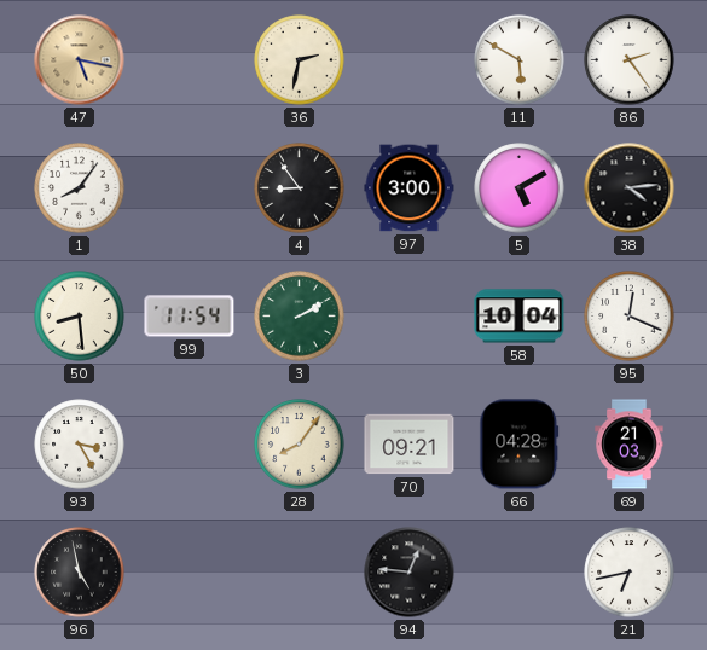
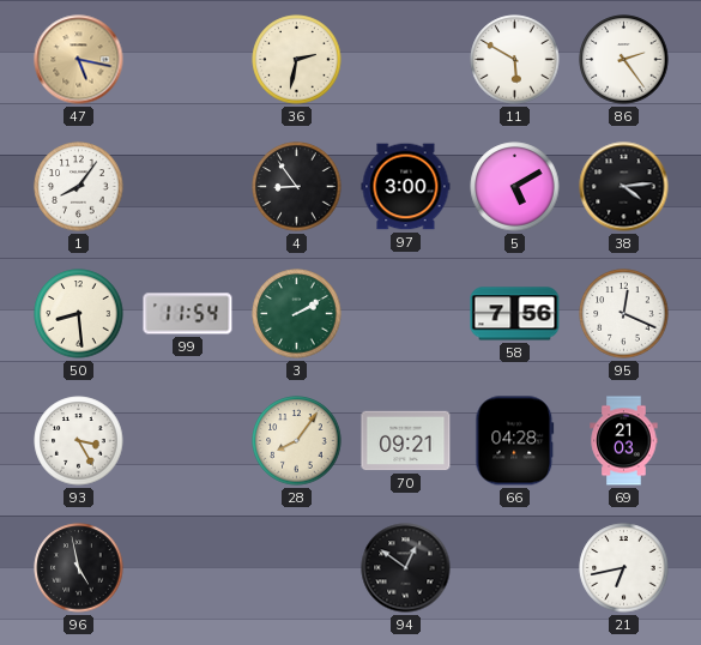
58: 10:04 -> 7:56
94: 12:46 -> 12:51
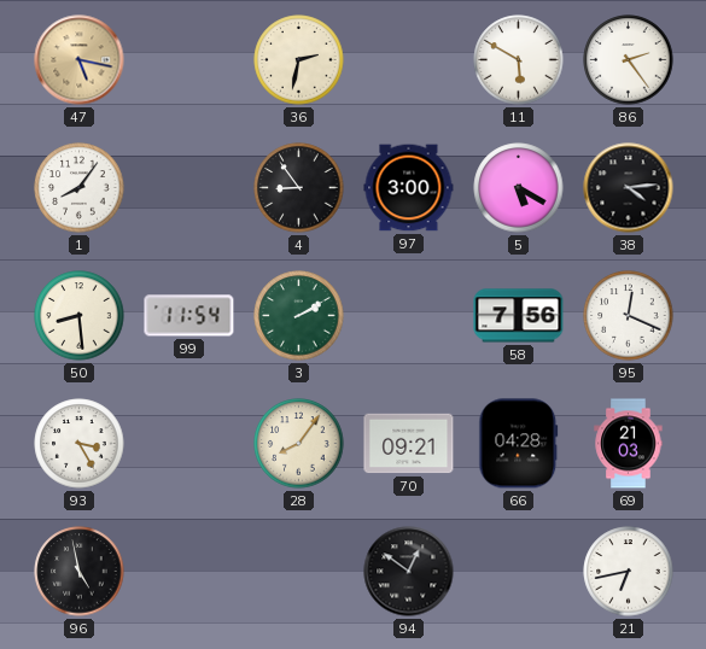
5: 5:10 -> 5:20
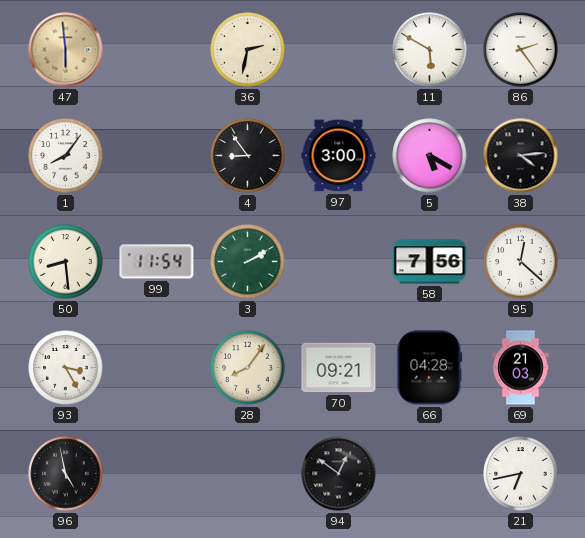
47: 5:17 -> 5:59
95: 12:19 -> 12:22
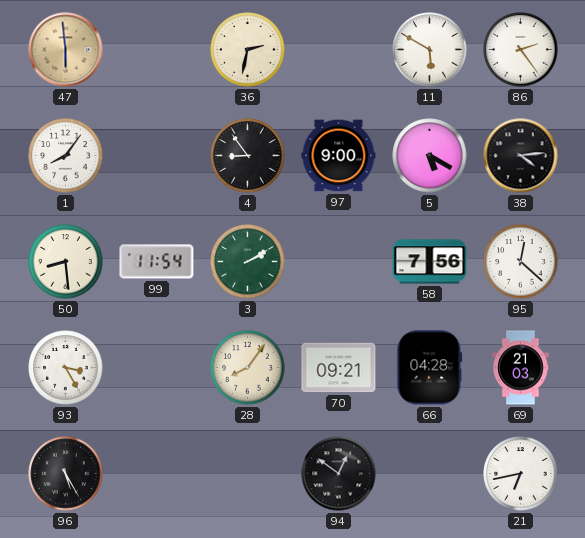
97: 3:00 -> 9:00
96: 4:58 -> 5:25
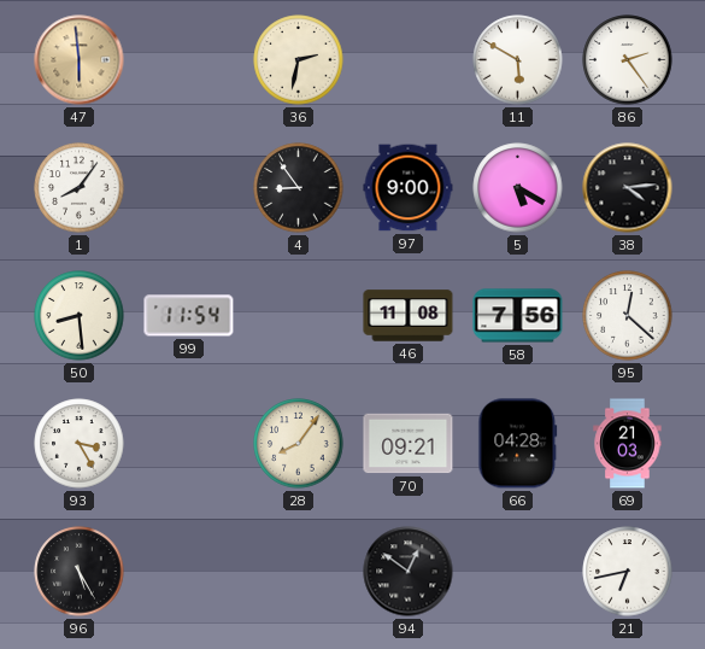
3: 2:10 -> none
46: none -> 11:08
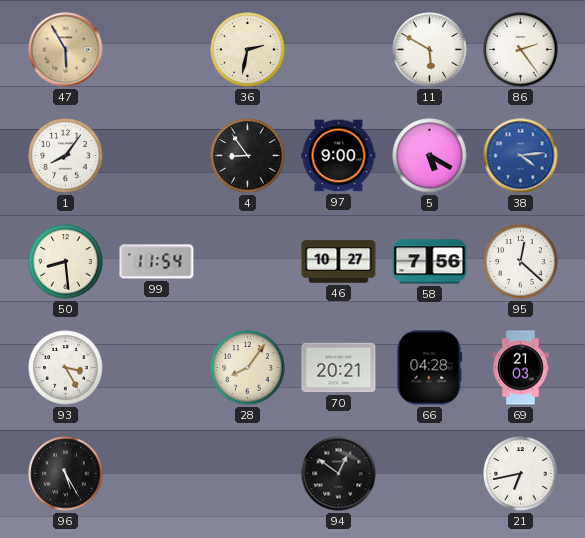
47: 5:59 -> 5:55
38 dial: black -> blue
46: 11:08 -> 10:27
70: 09:21 -> 20:21
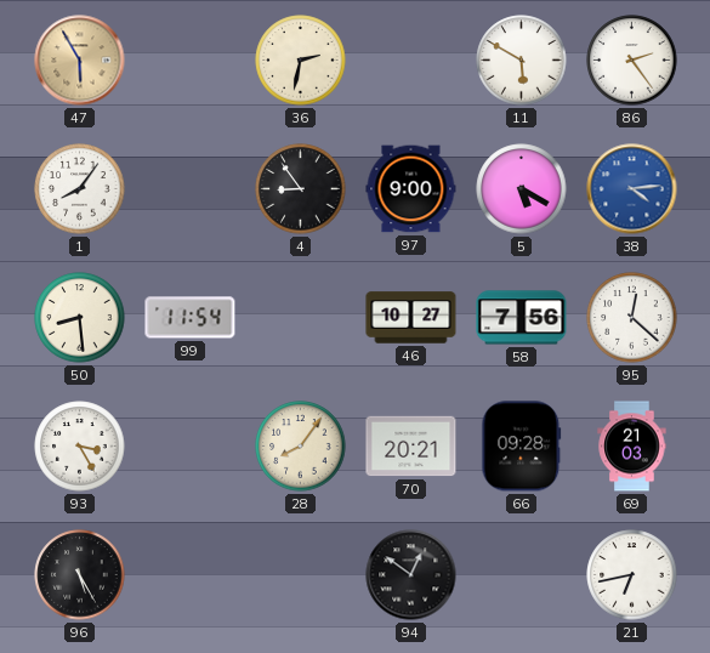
66: 04:28 -> 09:28
